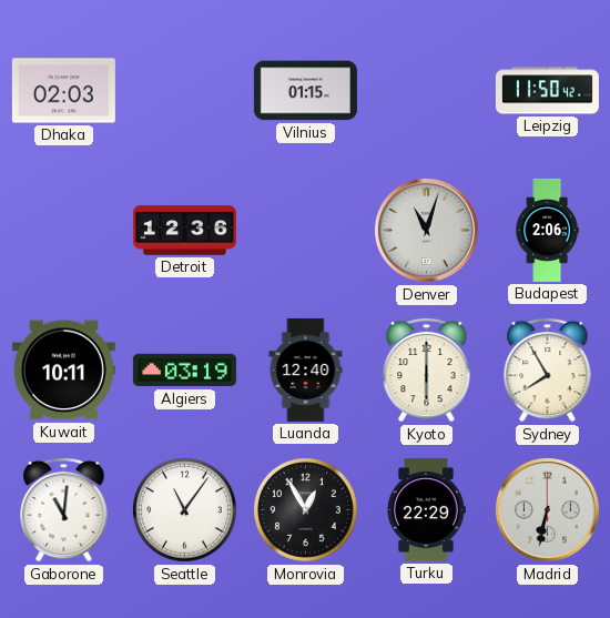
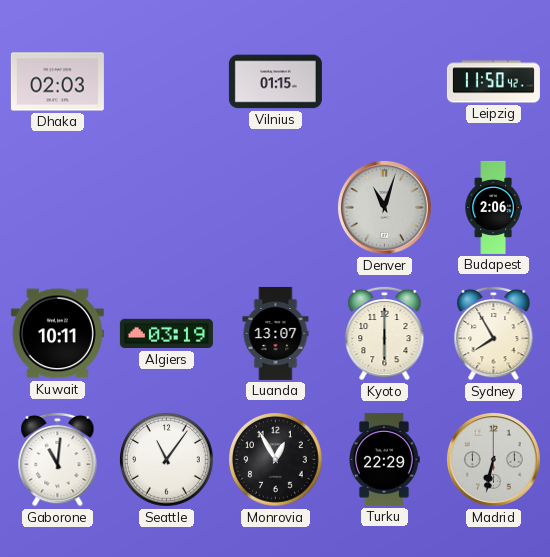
Detroit: 12:36 -> none
Luanda: 12:40 -> 13:07
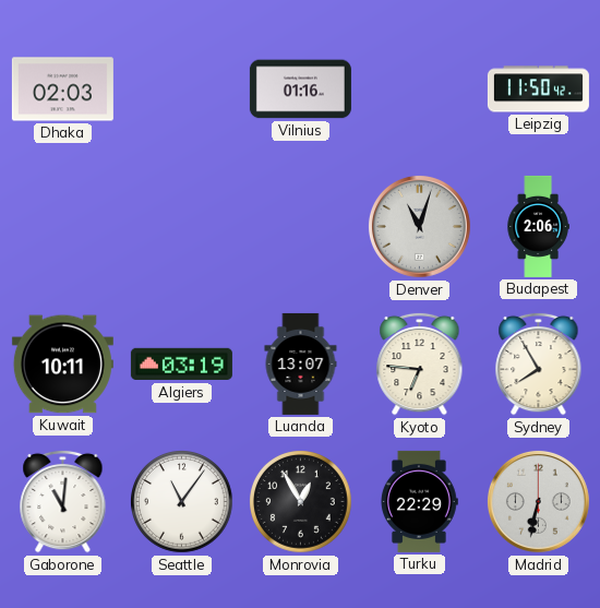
Vilnius: 01:15 -> 01:16
Kyoto: 6:00 -> 6:46
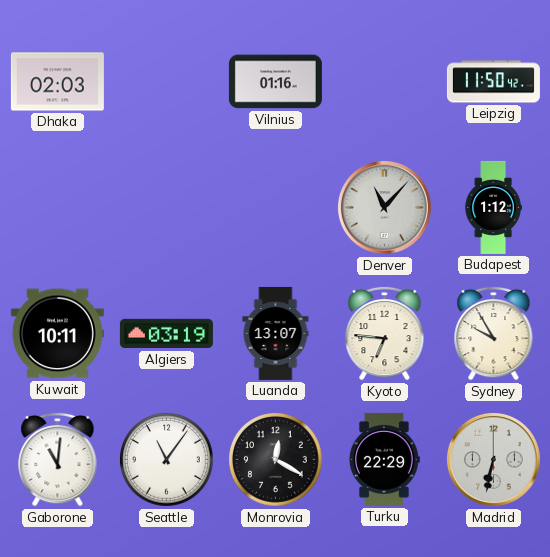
Denver: 11:03 -> 11:07
Budapest: 2:06 -> 1:12
Sydney: 7:55 -> 9:55
Monrovia: 12:55 -> 12:20
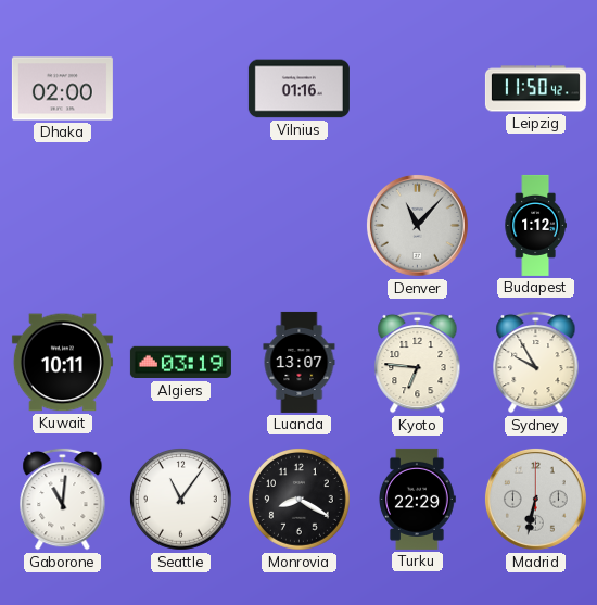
Dhaka: 02:03 -> 02:00
Monrovia: 12:20 -> 8:20
